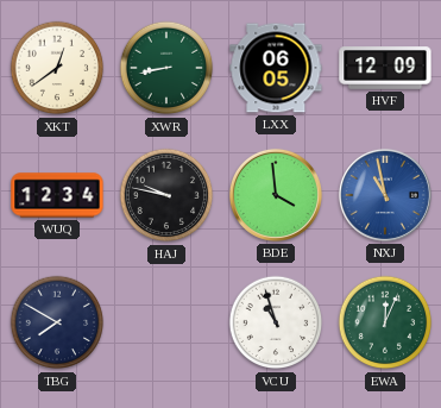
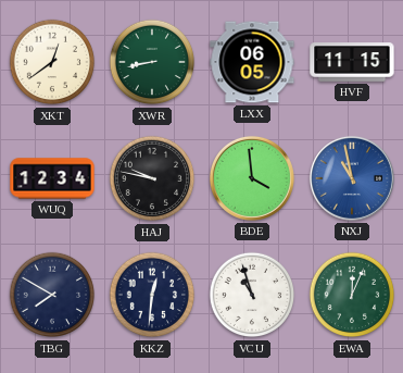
HVF: 12:09 -> 11:15
KKZ: none -> 12:31
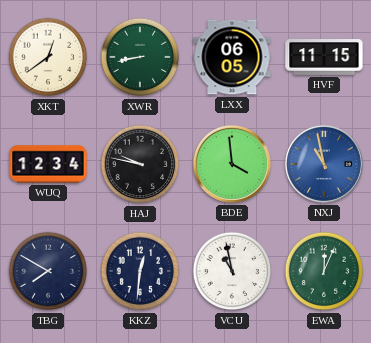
VCU: 10:57 -> 10:58
